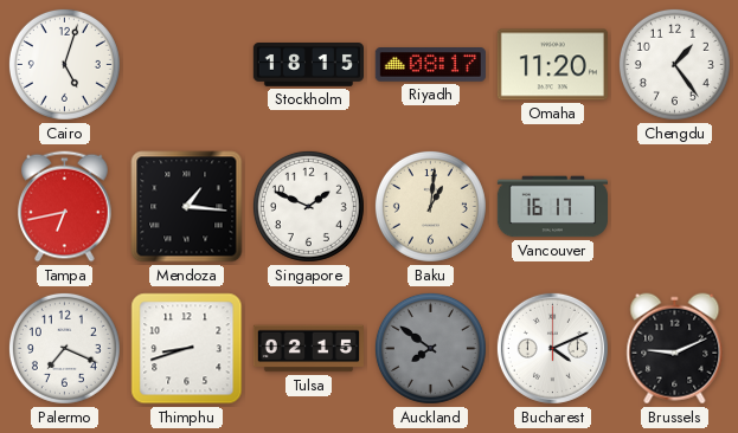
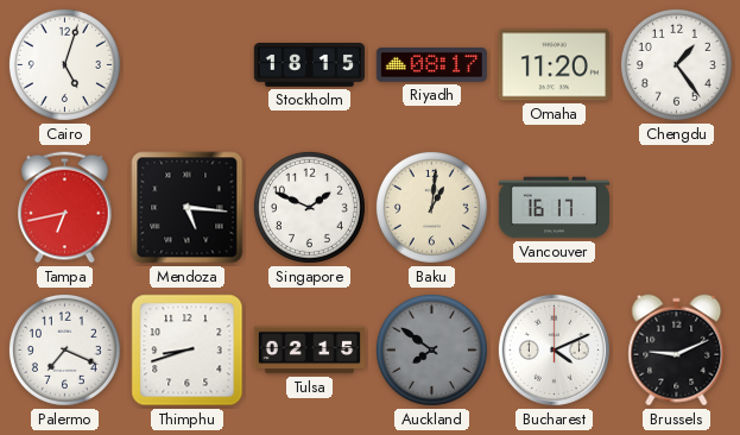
Mendoza: 1:16 -> 5:16
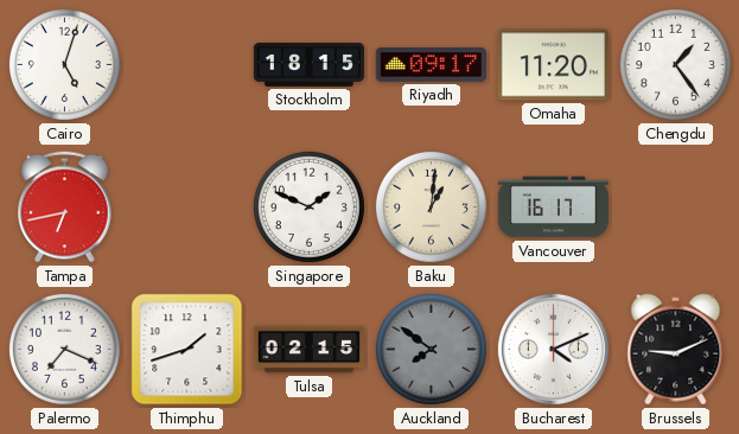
Riyadh: 08:17 -> 09:17
Mendoza: 5:16 -> none
Thimphu: 8:42 -> 1:42
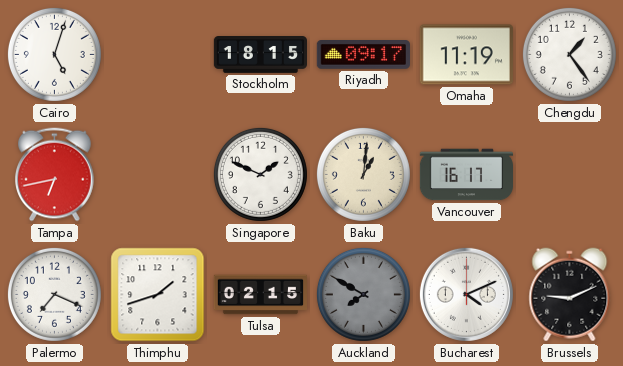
Omaha: 11:20 -> 11:19
Auckland: 7:51 -> 7:50
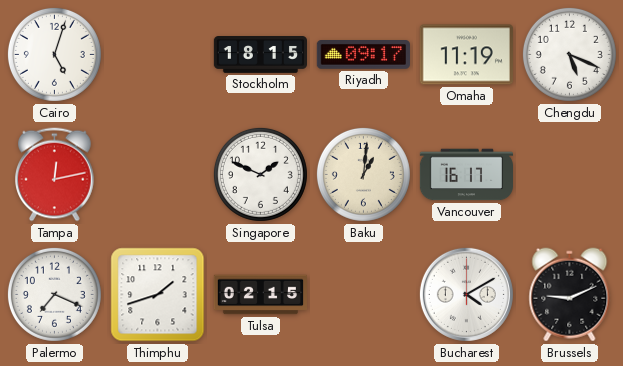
Chengdu: 1:24 -> 5:19
Tampa: 6:43 -> 12:13
Auckland: 7:50 -> none
Bucharest: 4:11 -> 4:10
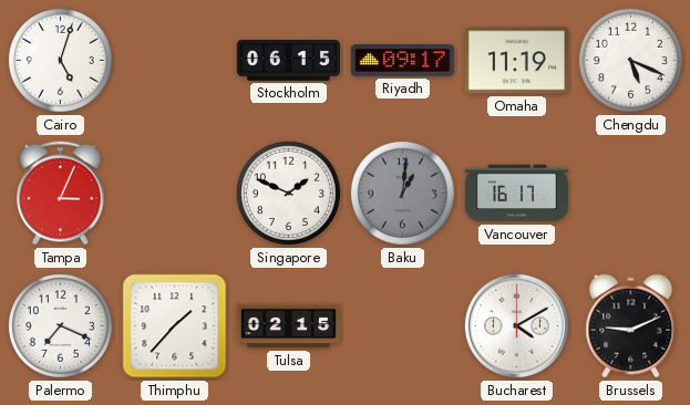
Stockholm: 18:15 -> 06:15
Tampa: 12:13 -> 3:04
Baku dial: cream -> grey
Thimphu: 1:42 -> 1:37
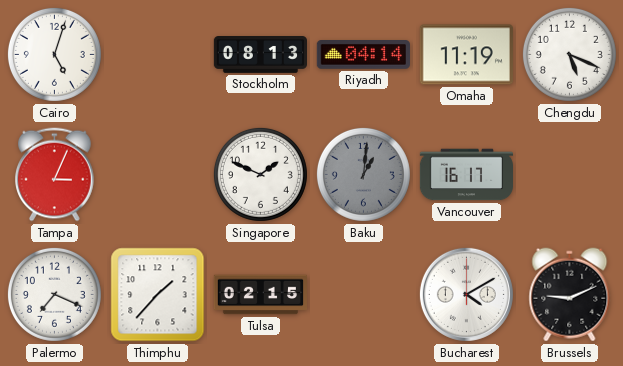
Stockholm: 06:15 -> 08:13
Riyadh: 09:17 -> 04:14
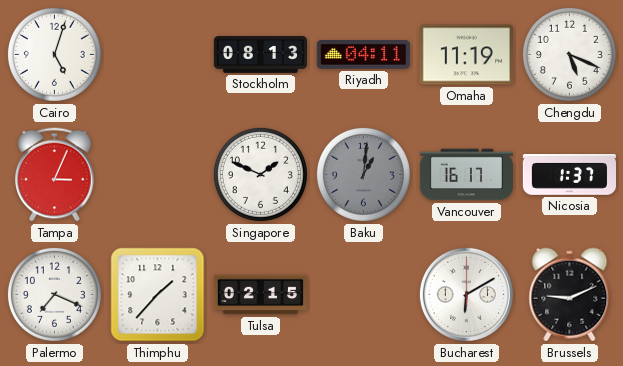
Riyadh: 04:14 -> 04:11
Nicosia: none -> 1:37
Bucharest: 4:10 -> 6:10
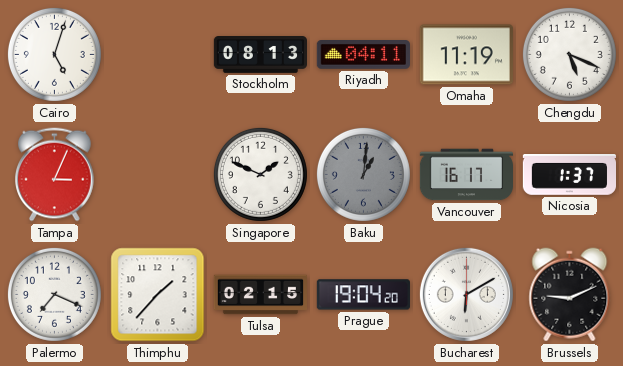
Prague: none -> 19:04
